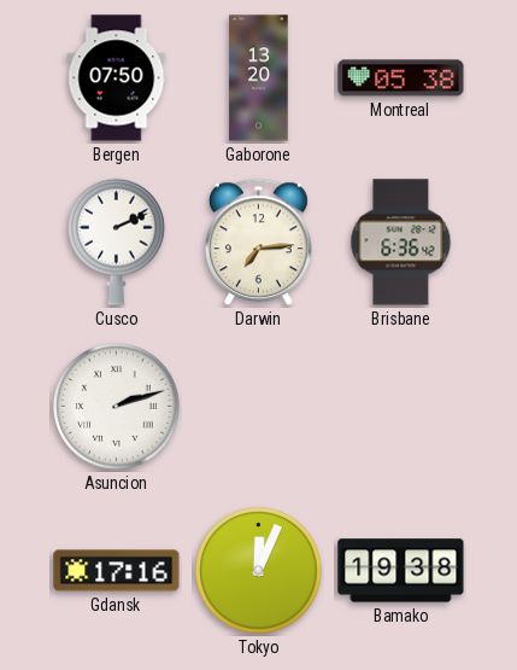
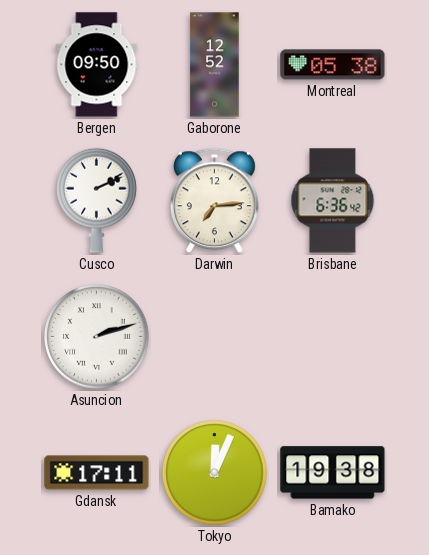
Bergen: 07:50 -> 09:50
Gaborone: 13:20 -> 12:52
Gdansk: 17:16 -> 17:11
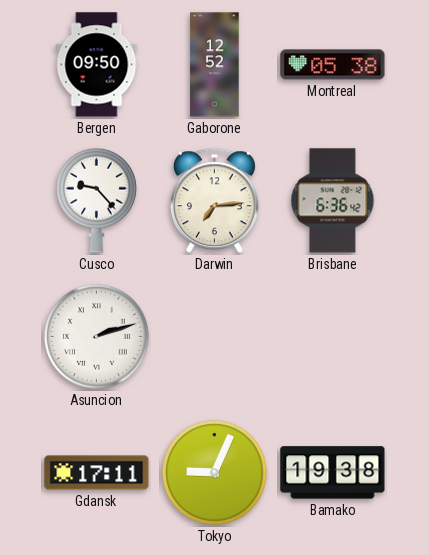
Cusco: 2:11 -> 9:23
Tokyo: 12:04 -> 9:04
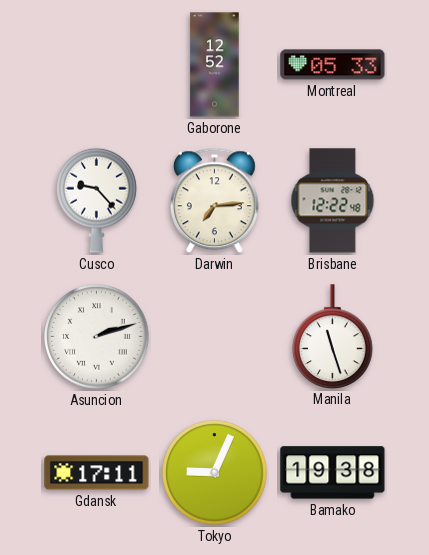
Bergen: 09:50 -> none
Montreal: 05:38 -> 05:33
Brisbane: 6:36 -> 12:22
Manila: none -> 11:27
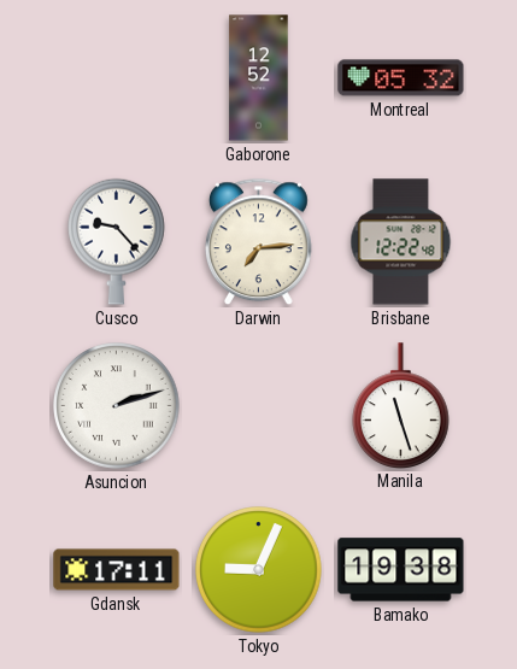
Montreal: 05:33 -> 05:32
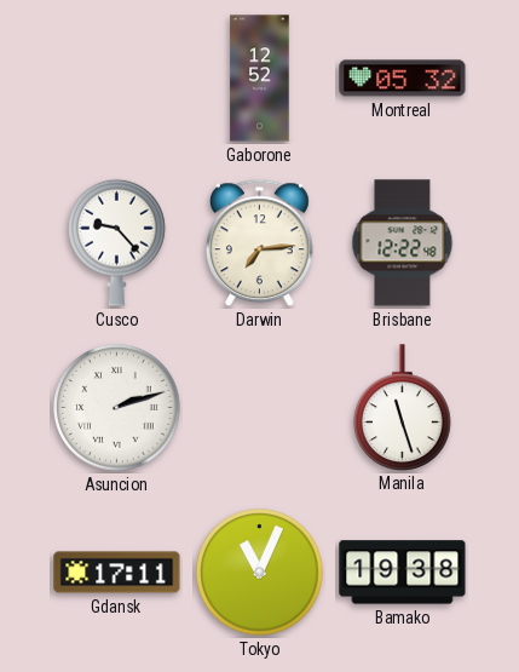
Tokyo: 9:04 -> 11:04
